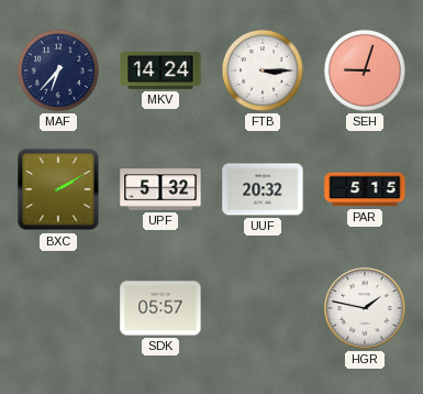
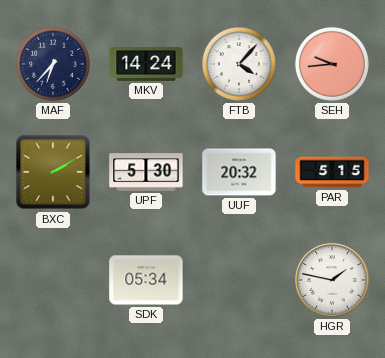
FTB: 3:15 -> 4:07
SEH: 9:03 -> 9:44
UPF: 5:32 -> 5:30
SDK: 05:57 -> 05:34
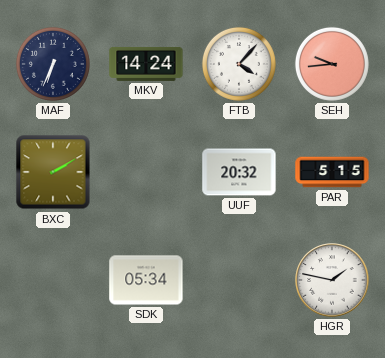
MAF: 6:37 -> 6:34
UPF: 5:30 -> none
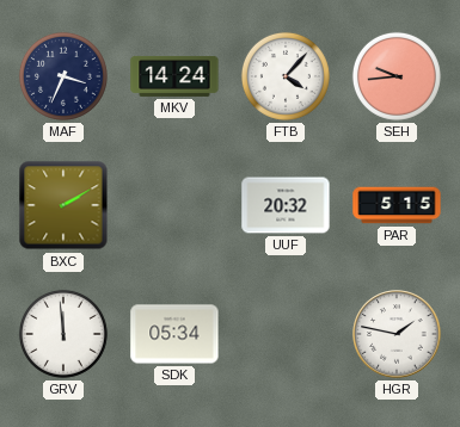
MAF: 6:34 -> 3:34
GRV: none -> 11:59
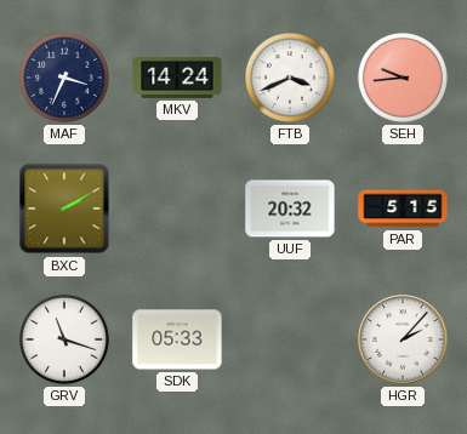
FTB: 4:07 -> 3:41
GRV: 11:59 -> 11:18
SDK: 05:34 -> 05:33
HGR: 1:47 -> 2:07
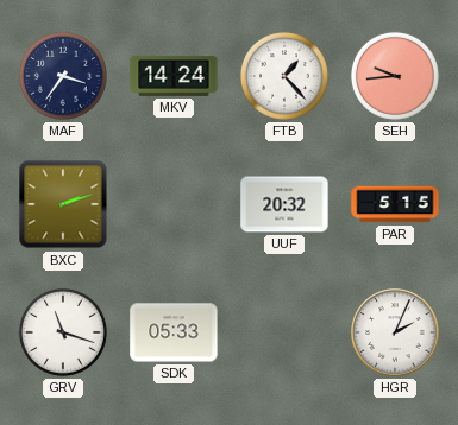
MAF: 3:34 -> 3:36
FTB: 3:41 -> 1:23
BXC: 2:10 -> 2:12
HGR: 2:07 -> 2:04
